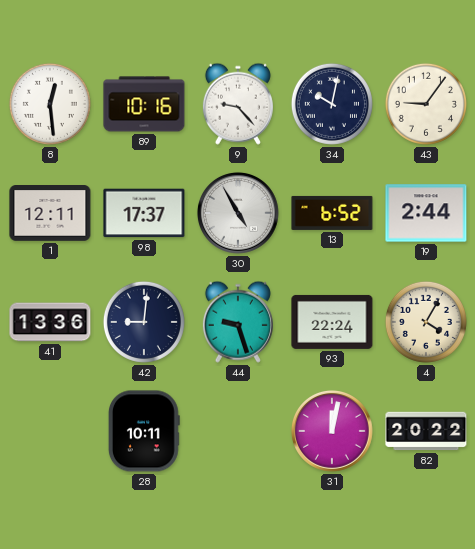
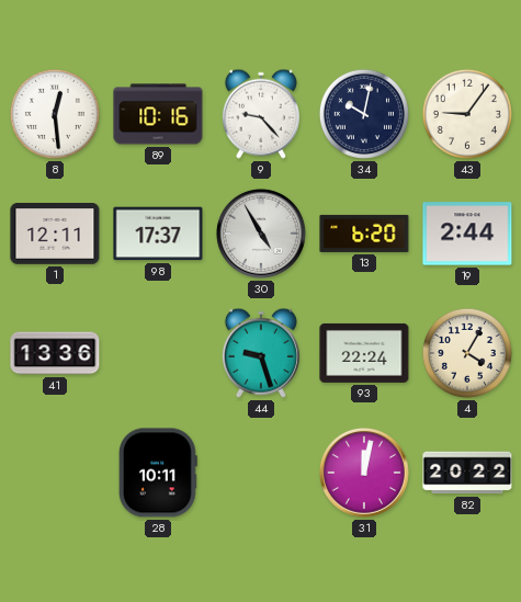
13: 6:52 -> 6:20
42: 9:01 -> none
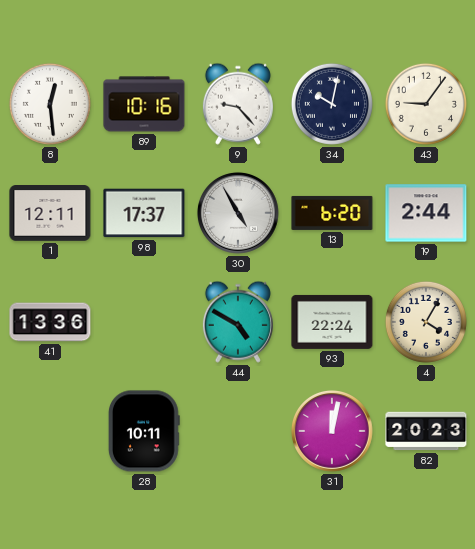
44: 9:27 -> 4:50
82: 20:22 -> 20:23
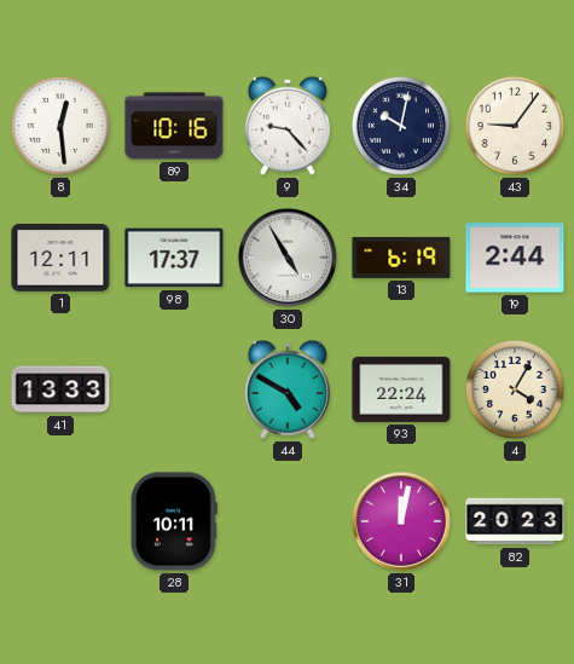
13: 6:20 -> 6:19
41: 13:36 -> 13:33
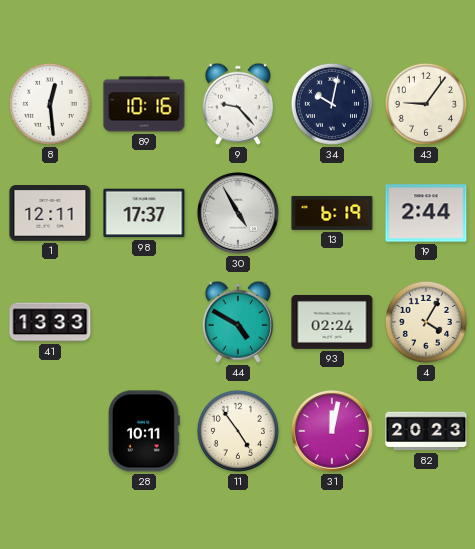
93: 22:24 -> 02:24
11: none -> 4:54
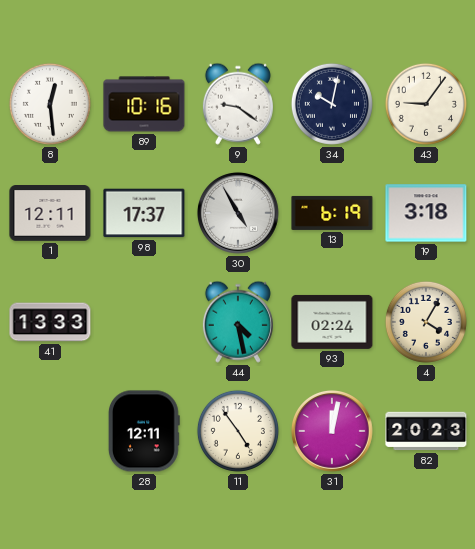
9: 9:23 -> 9:21
19: 2:44 -> 3:18
44: 4:50 -> 4:28
28: 10:11 -> 12:11
